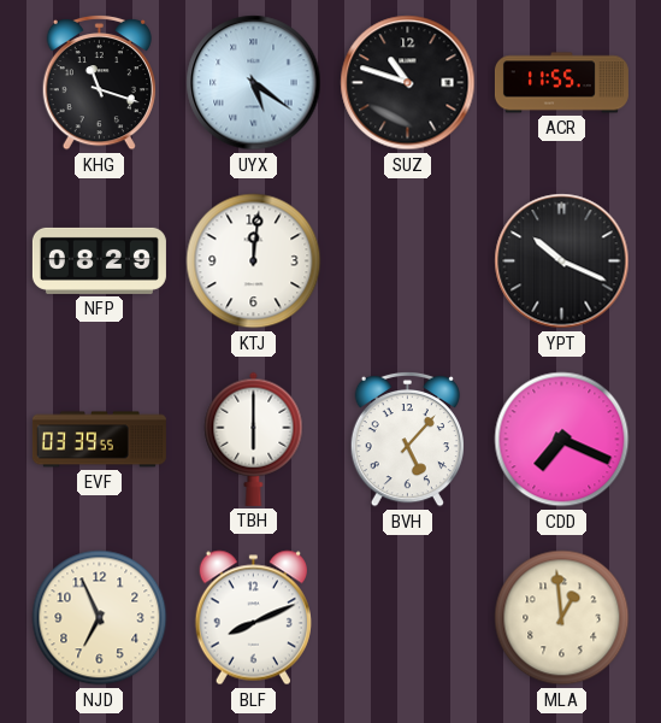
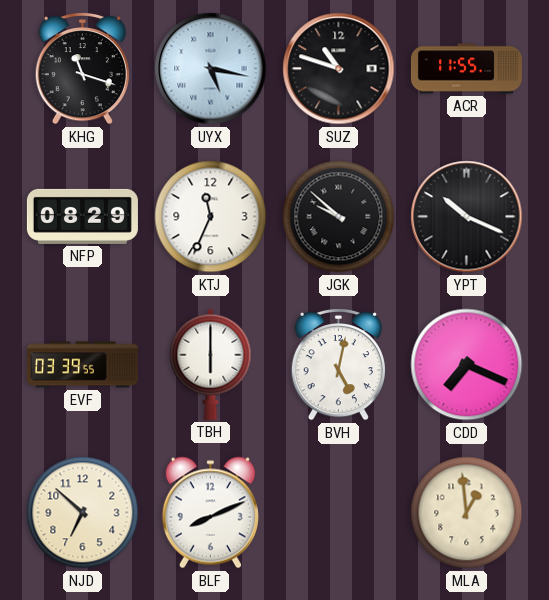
UYX: 5:21 -> 5:17
KTJ: 12:01 -> 11:34
JGK: none -> 9:52
BVH: 5:07 -> 5:02
NJD: 6:56 -> 6:52
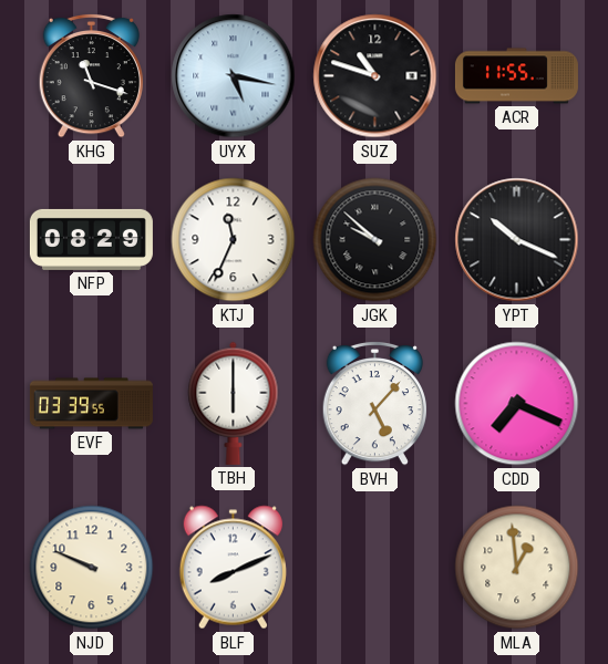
BVH: 5:02 -> 5:07
NJD: 6:52 -> 9:49
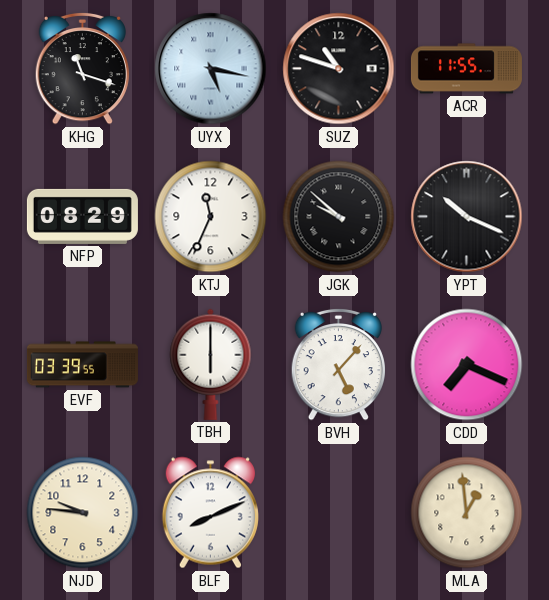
NJD: 9:49 -> 9:46
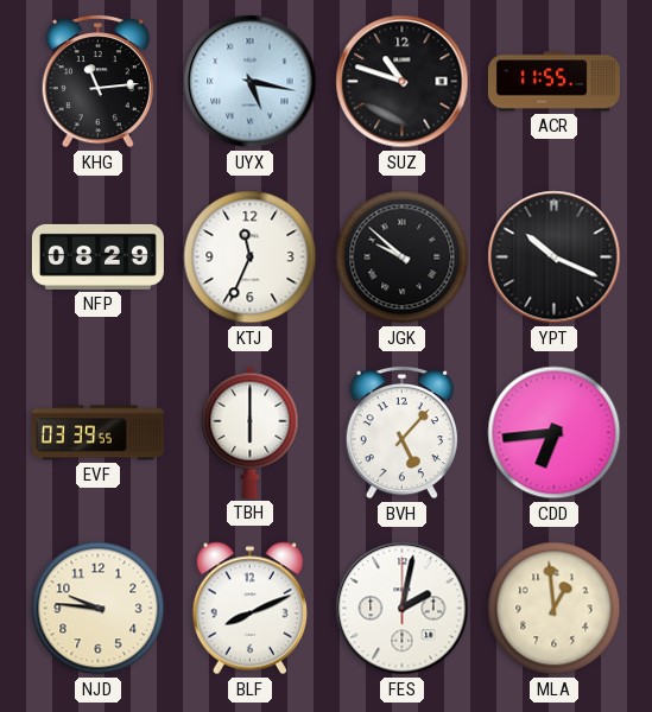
KHG: 11:18 -> 11:14
CDD: 7:19 -> 6:44
FES: none -> 2:02
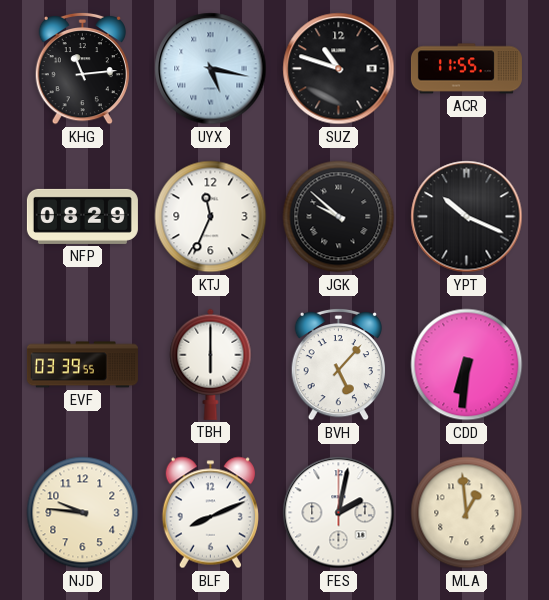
CDD: 6:44 -> 6:31
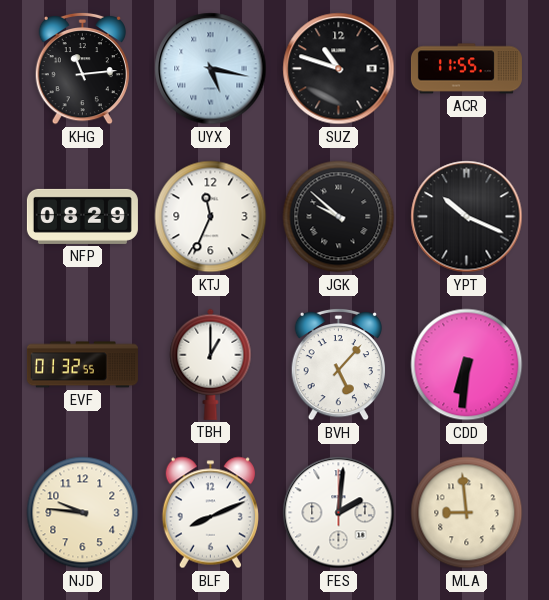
EVF: 03:39 -> 01:32
TBH: 6:00 -> 1:00
FES: 2:02 -> 2:01
MLA: 12:59 -> 8:59
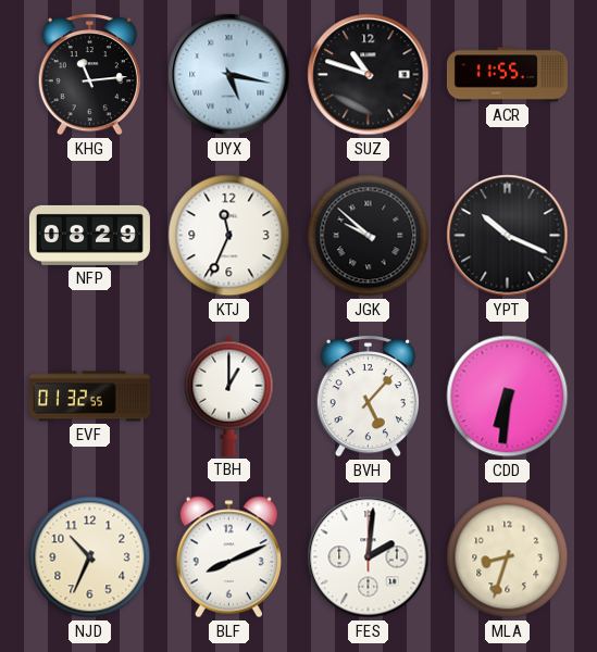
NJD: 9:46 -> 10:34
MLA: 8:59 -> 8:33
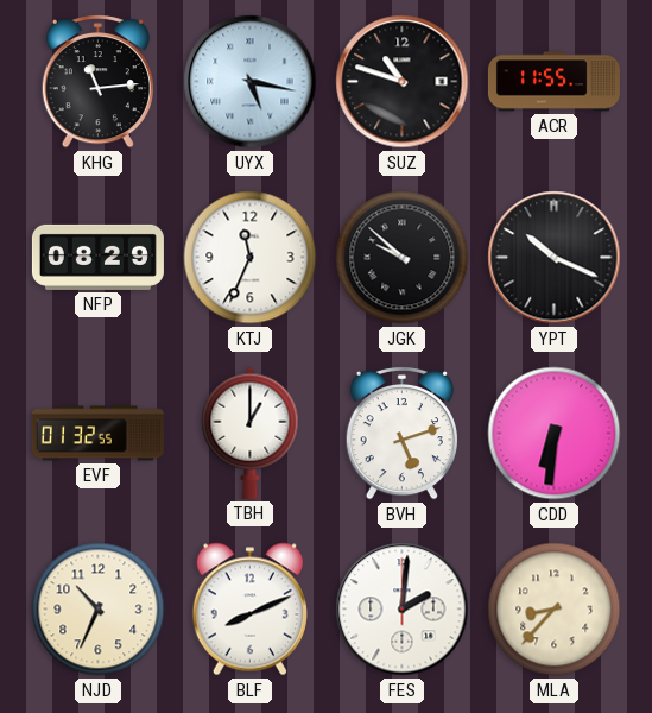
BVH: 5:07 -> 5:12
MLA: 8:33 -> 8:37
